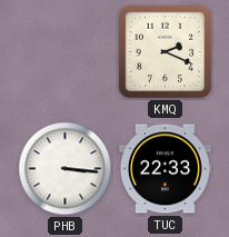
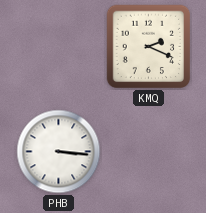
TUC: 22:33 -> none
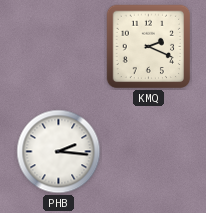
PHB: 3:16 -> 2:16
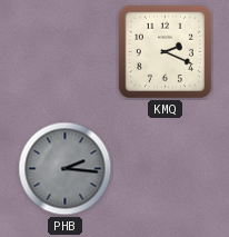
PHB dial: white -> grey
